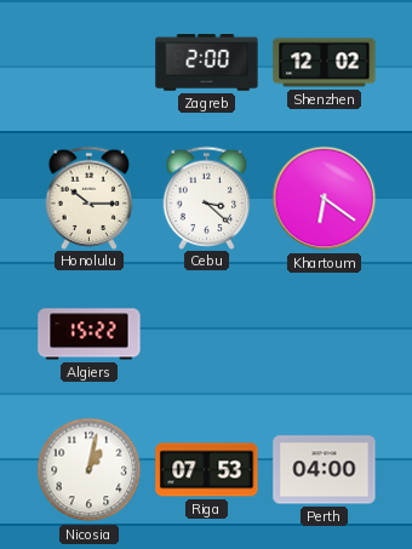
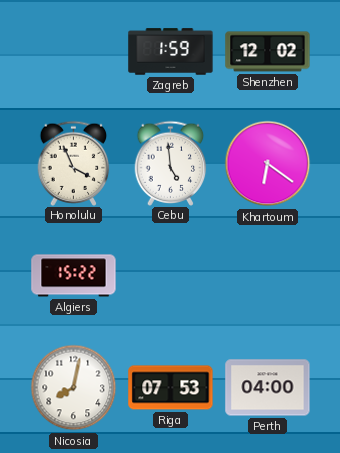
Zagreb: 2:00 -> 1:59
Honolulu: 10:15 -> 3:56
Cebu: 3:22 -> 4:59
Nicosia: 1:02 -> 8:02
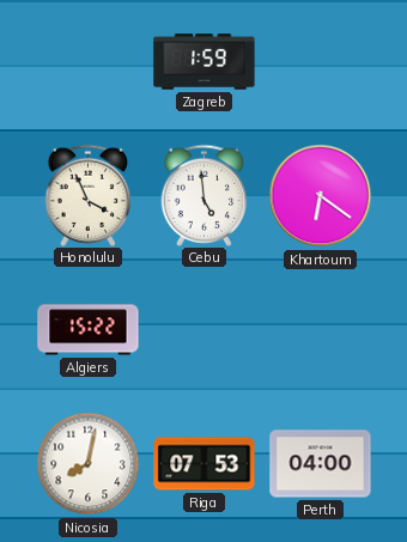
Shenzhen: 12:02 -> none
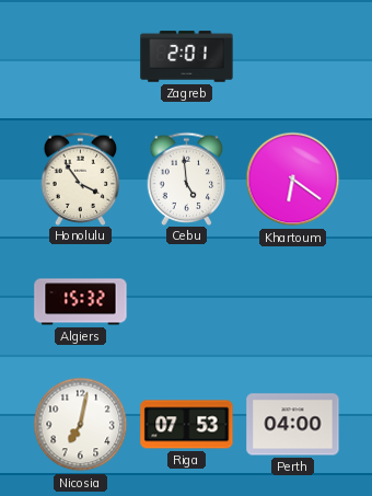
Zagreb: 1:59 -> 2:01
Honolulu: 3:56 -> 3:54
Algiers: 15:22 -> 15:32
Nicosia: 8:02 -> 7:02
